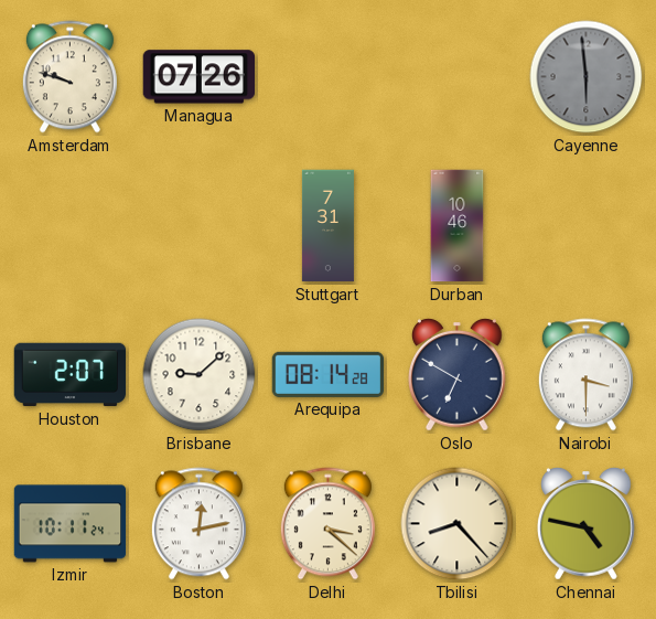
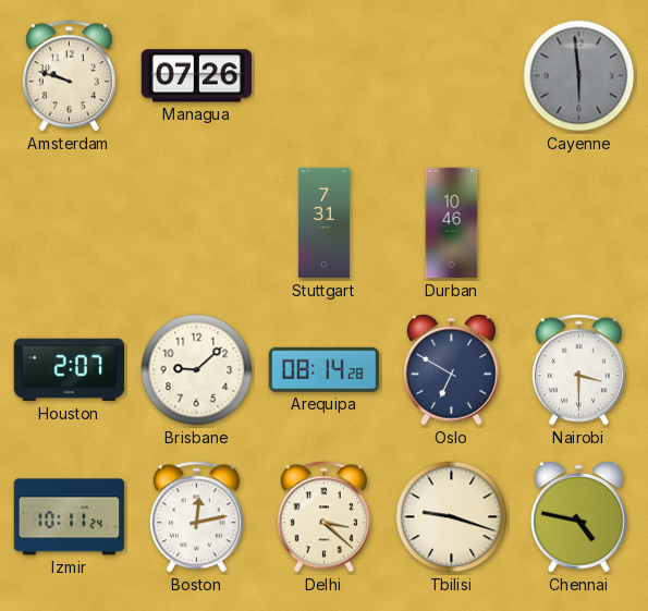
Tbilisi: 8:23 -> 9:18
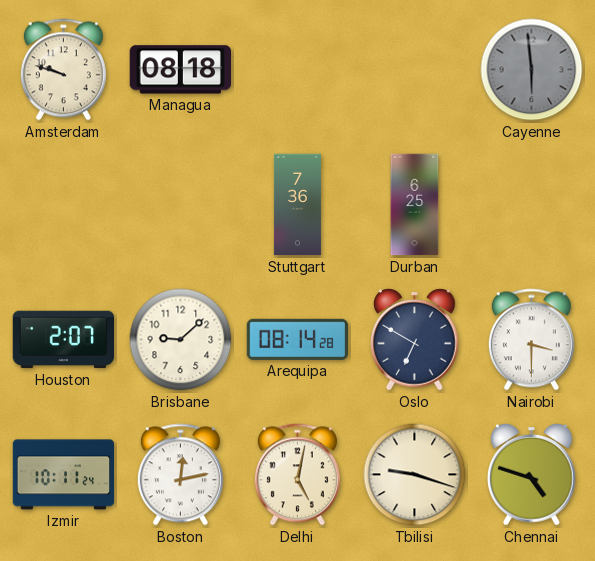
Managua: 07:26 -> 08:18
Stuttgart: 7:31 -> 7:36
Durban: 10:46 -> 6:25
Delhi: 3:22 -> 5:02
Chennai: 4:47 -> 4:48
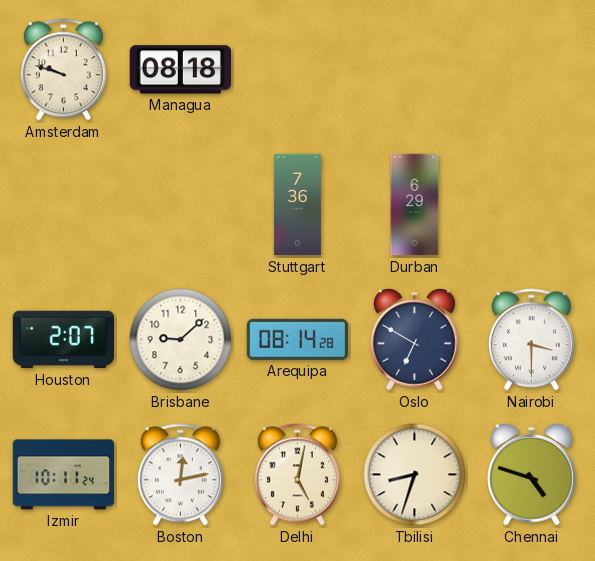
Cayenne: 5:59 -> none
Durban: 6:25 -> 6:29
Tbilisi: 9:18 -> 8:33
